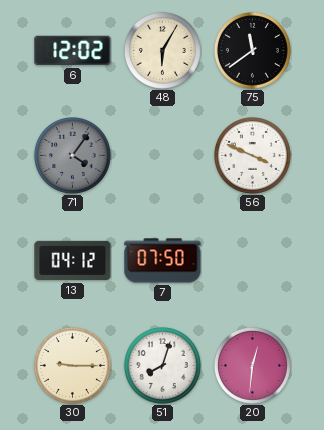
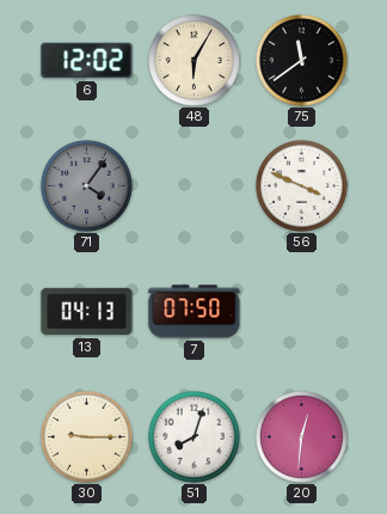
13: 04:12 -> 04:13
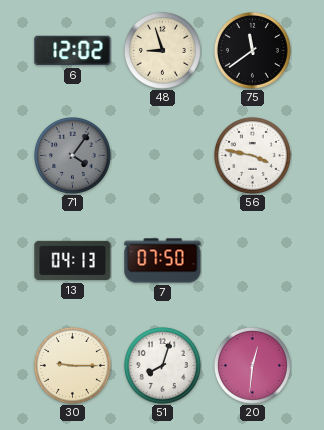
48: 6:05 -> 8:57
56: 3:49 -> 3:47
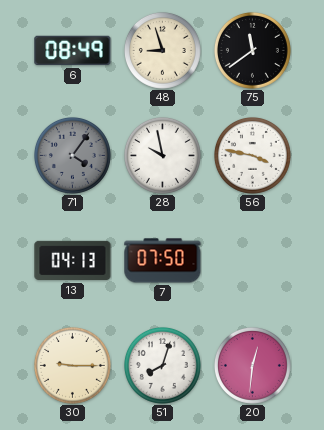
6: 12:02 -> 08:49
28: none -> 9:58
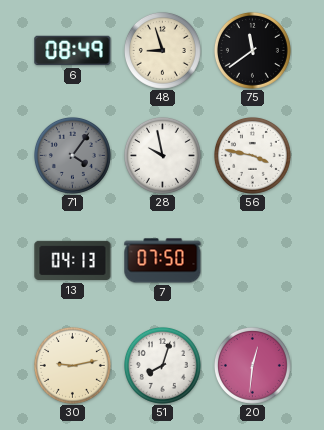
30: 9:15 -> 9:13
